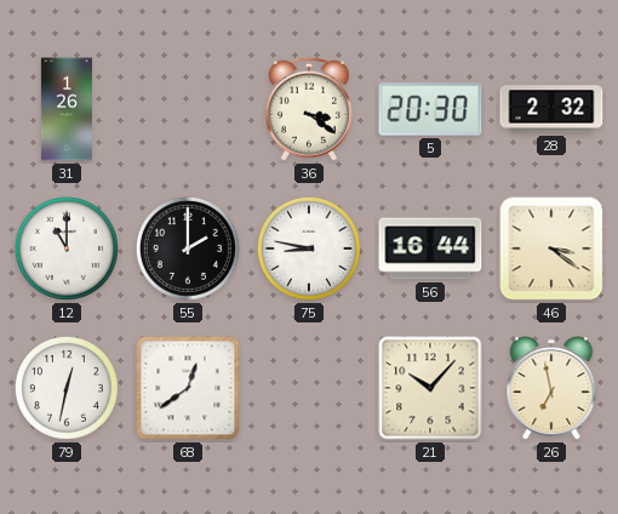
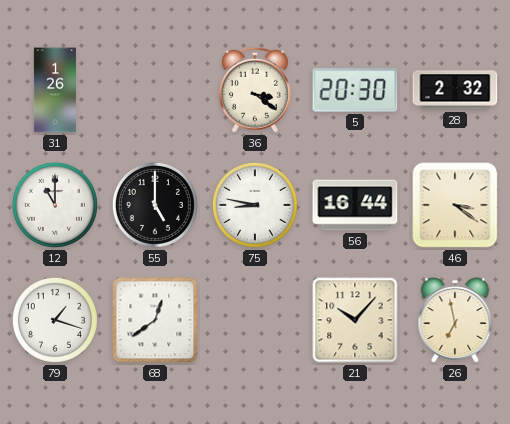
55: 2:00 -> 5:00
79: 12:32 -> 1:18
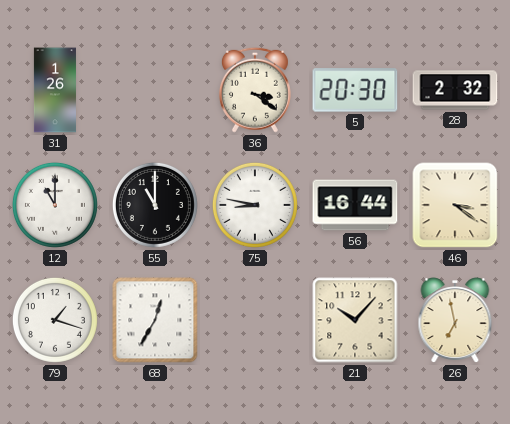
55: 5:00 -> 11:00
68: 12:39 -> 12:35
